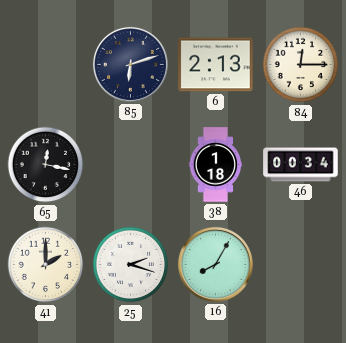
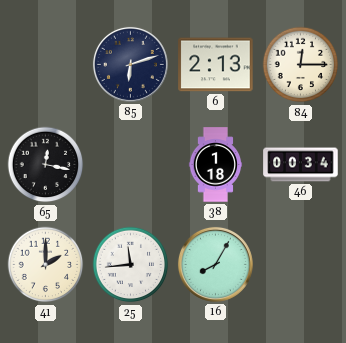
25: 2:18 -> 11:44
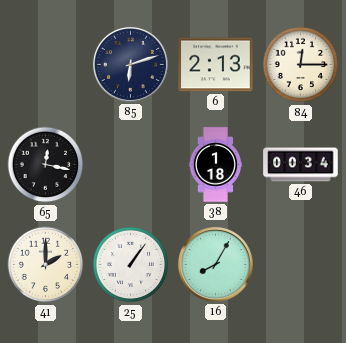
25: 11:44 -> 1:06
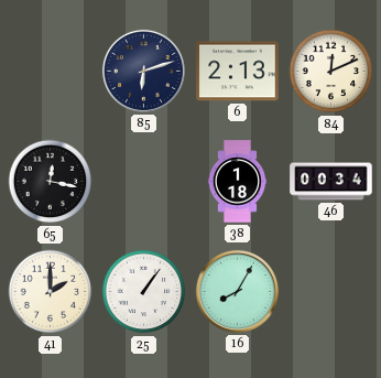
84: 12:15 -> 12:11
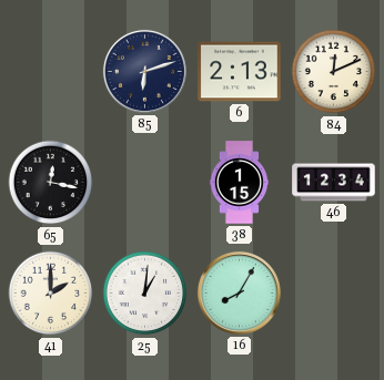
38: 1:18 -> 1:15
46: 00:34 -> 12:34
25: 1:06 -> 1:01
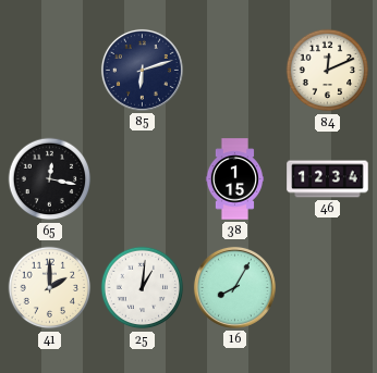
6: 2:13 -> none
